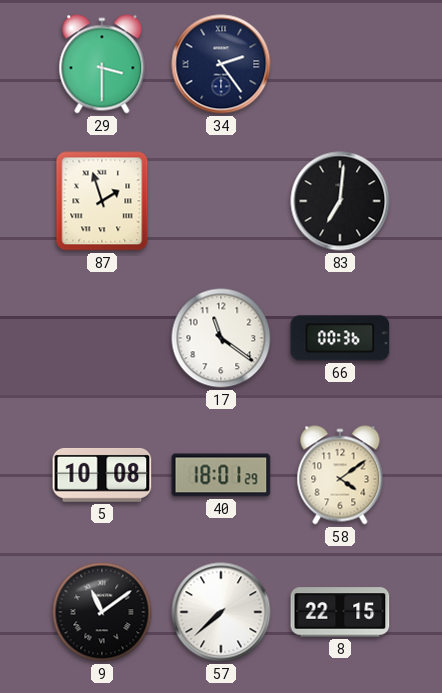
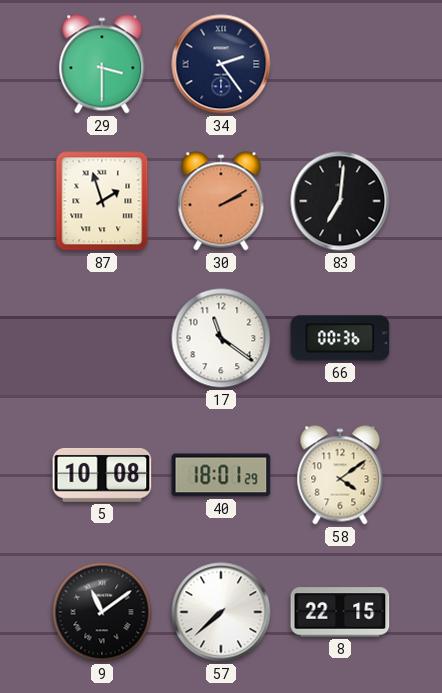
30: none -> 2:10
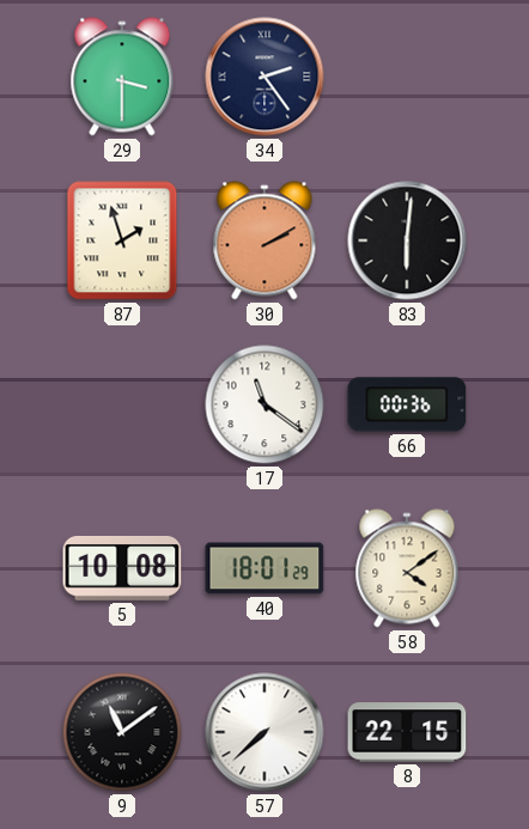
83: 7:01 -> 6:01
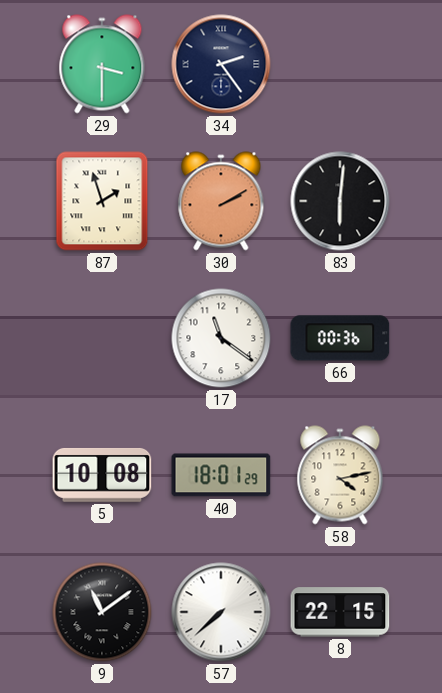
58: 4:09 -> 4:13
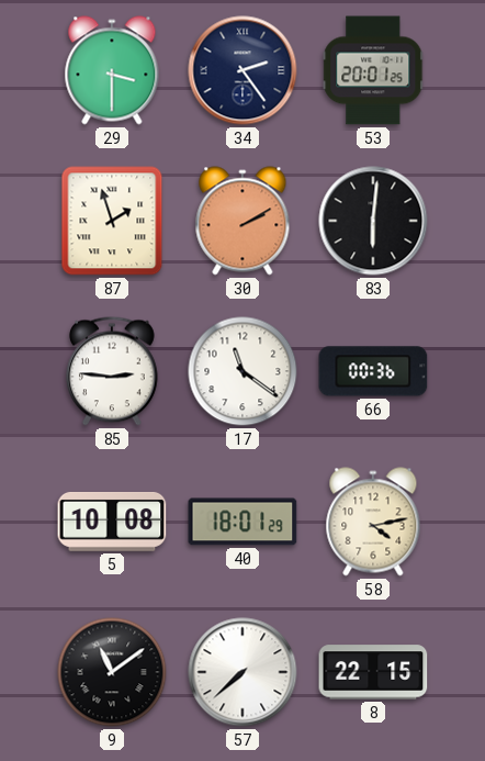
53: none -> 20:01
85: none -> 2:46
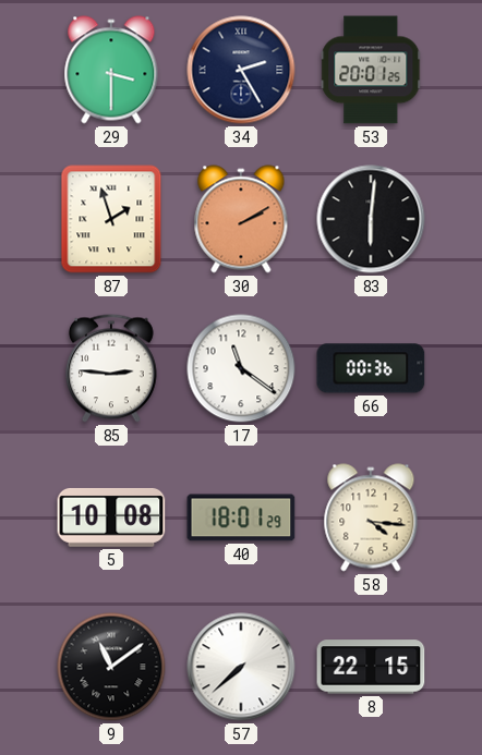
34: 2:24 -> 2:25
58: 4:13 -> 4:16
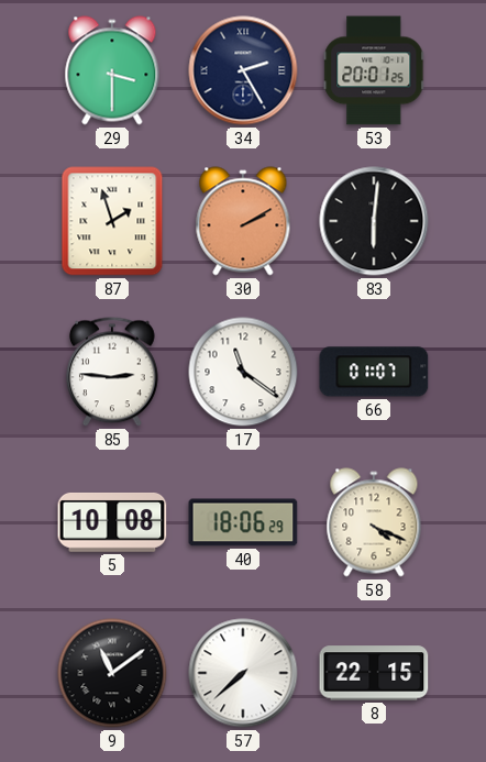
66: 00:36 -> 01:07
40: 18:01 -> 18:06
58: 4:16 -> 4:19
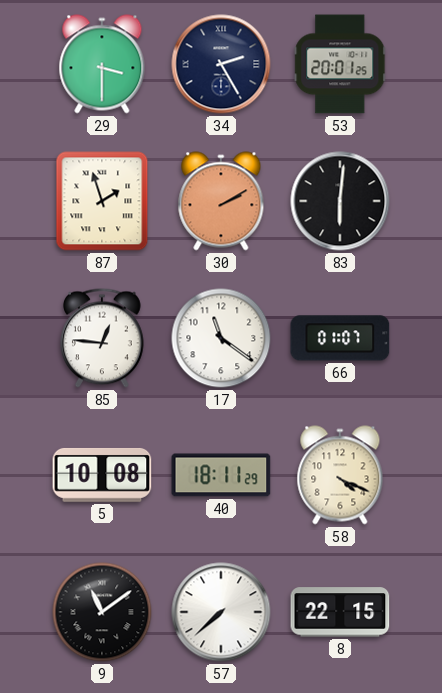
85: 2:46 -> 12:46
40: 18:06 -> 18:11
